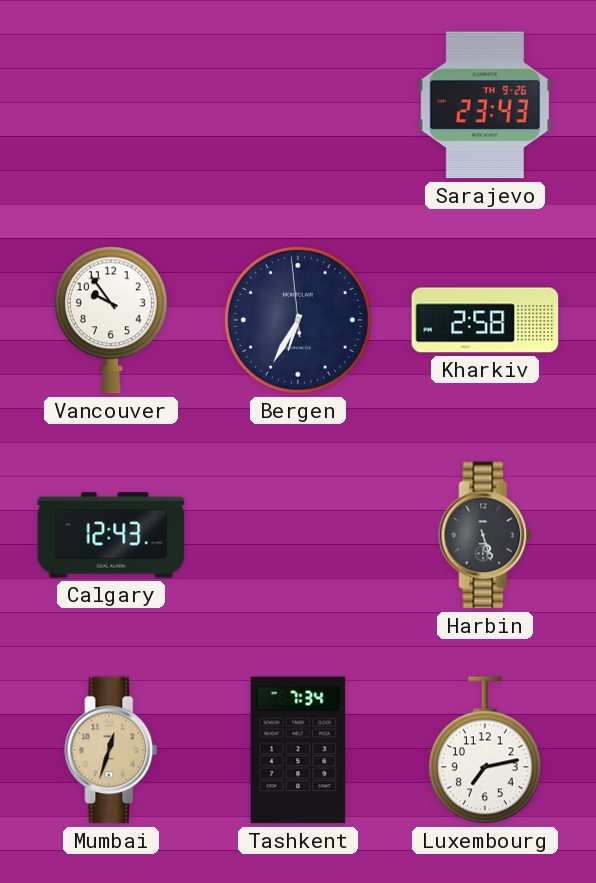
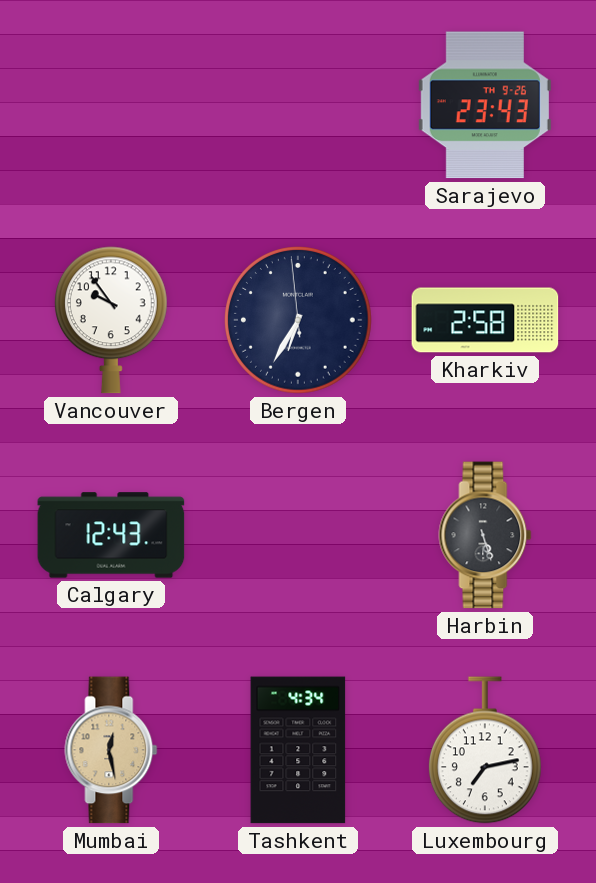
Mumbai: 12:33 -> 12:28
Tashkent: 7:34 -> 4:34
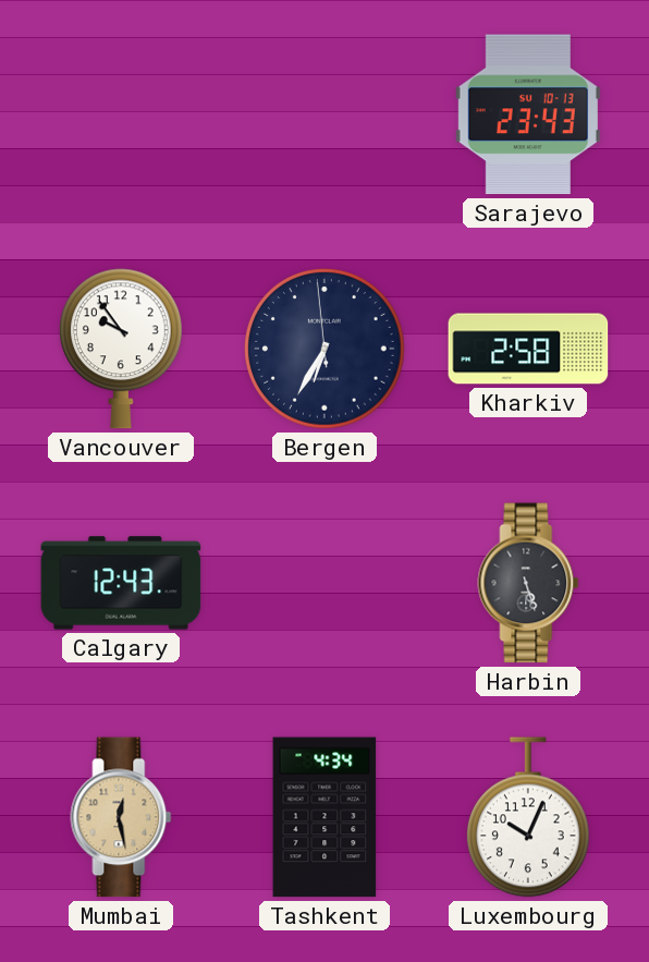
Sarajevo date: TH 9-26 -> SU 10-13
Luxembourg: 7:13 -> 10:04
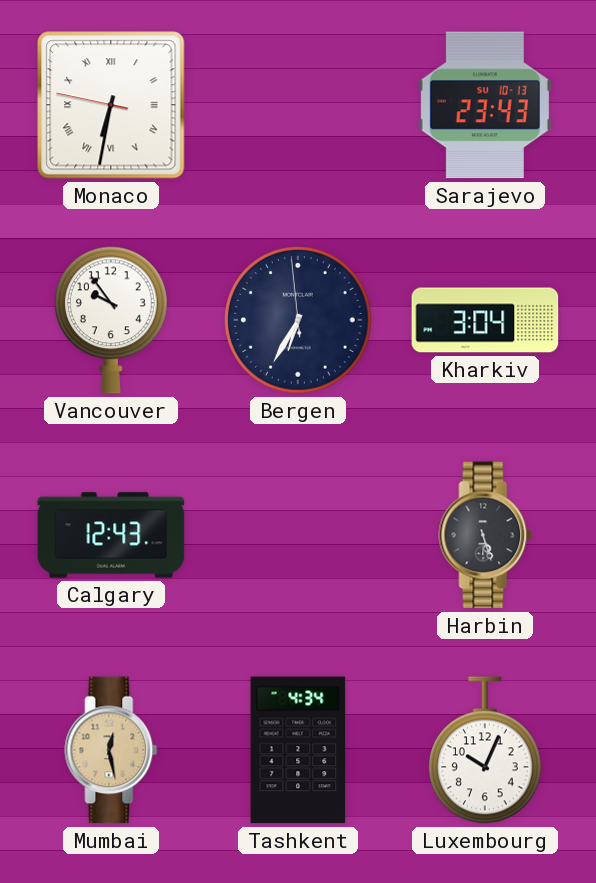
Monaco: none -> 6:31
Kharkiv: 2:58 -> 3:04
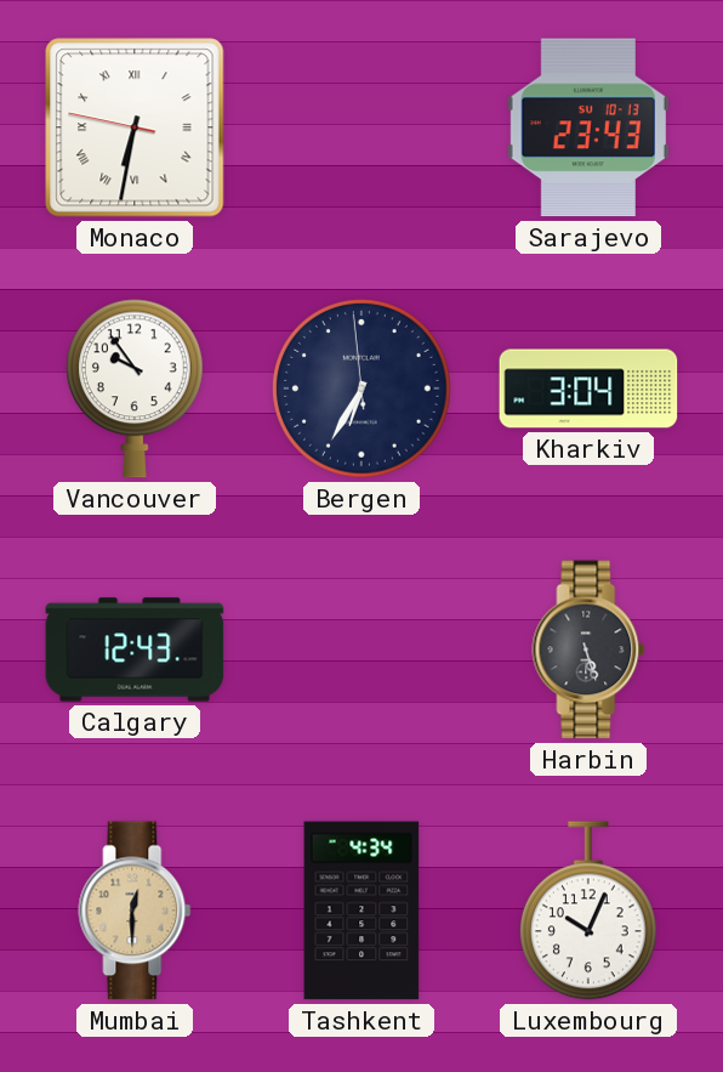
Mumbai: 12:28 -> 12:30
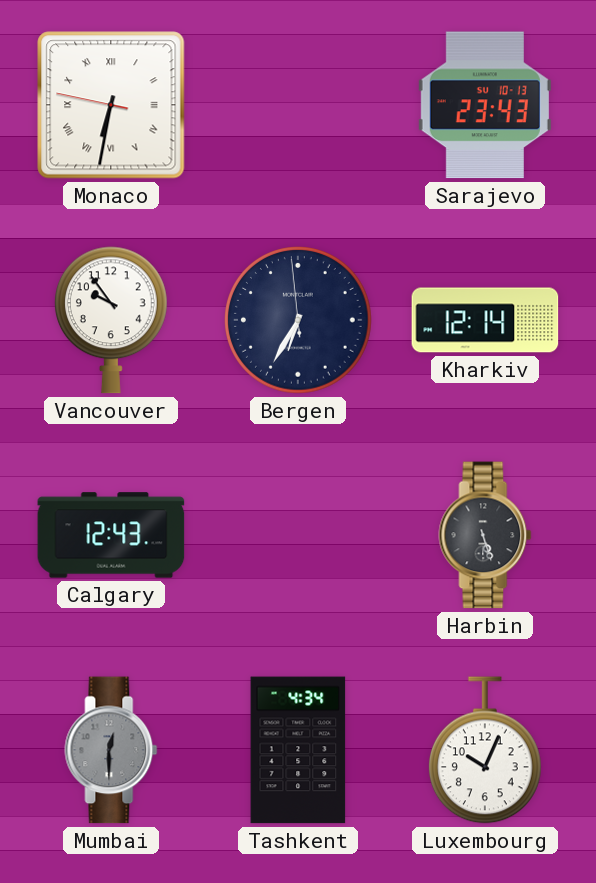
Kharkiv: 3:04 -> 12:14
Mumbai dial: champagne -> grey
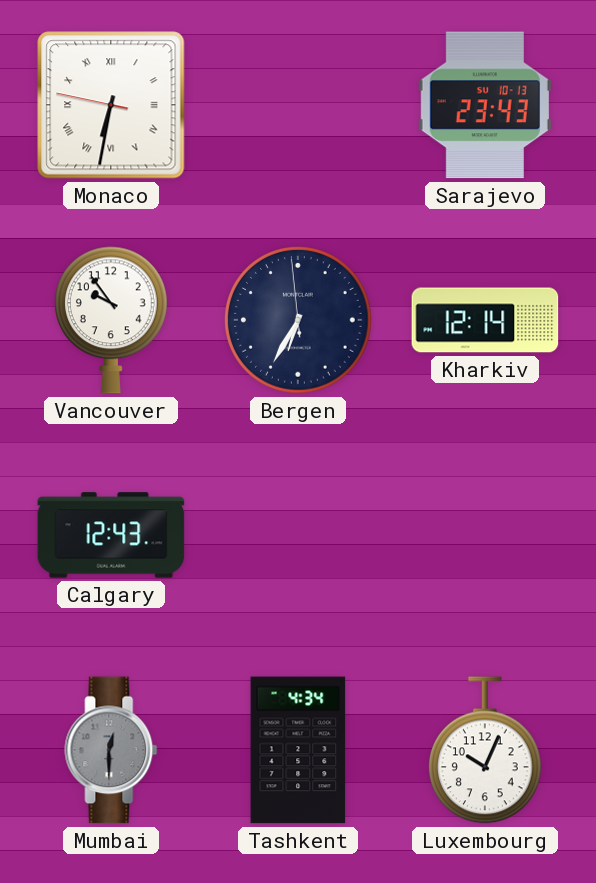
Harbin: 5:27 -> none
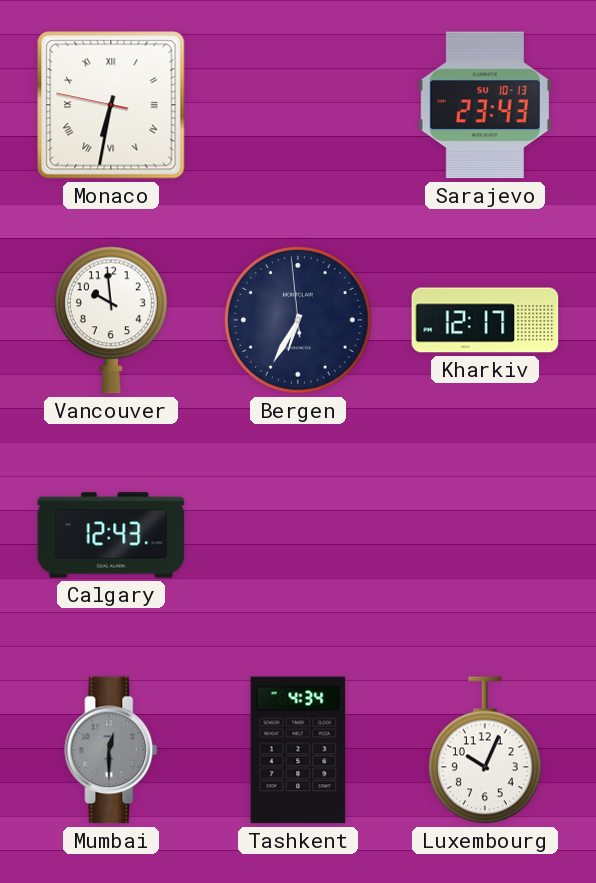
Vancouver: 9:54 -> 9:59
Kharkiv: 12:14 -> 12:17
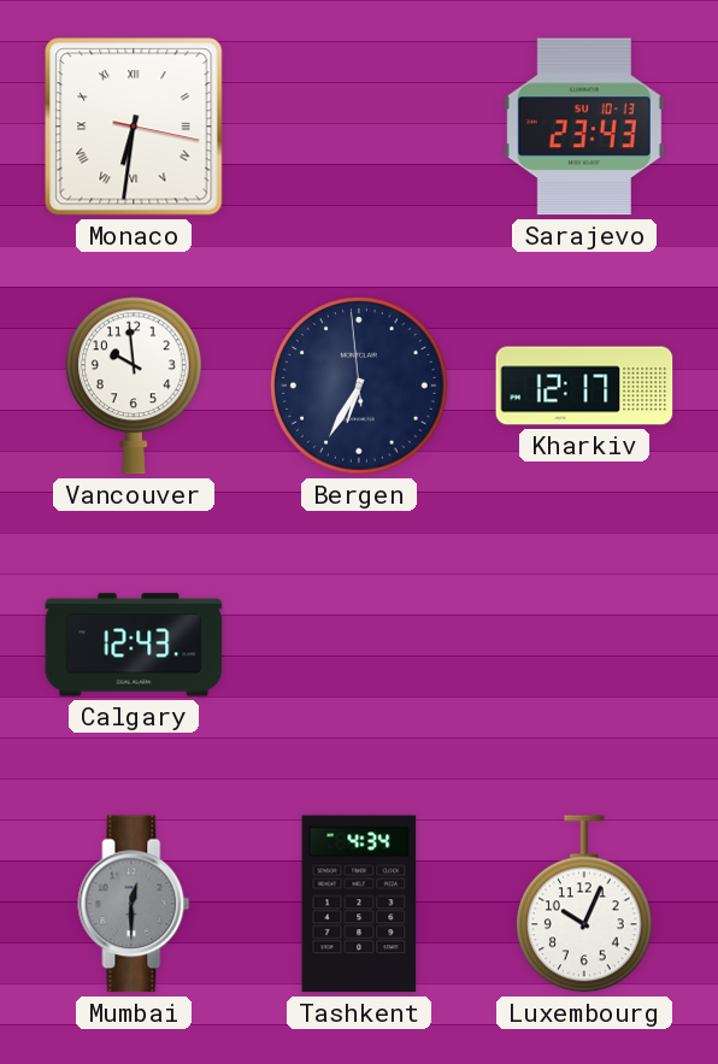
Monaco: 6:31:47 -> 6:31:17
